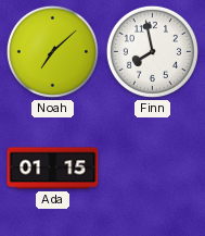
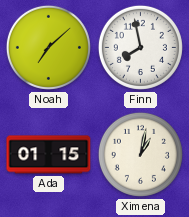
Ximena: none -> 1:02
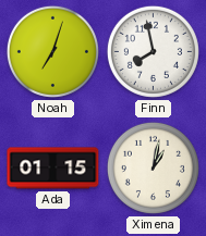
Noah: 7:08 -> 7:03
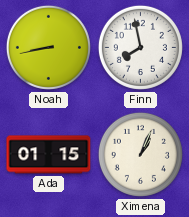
Noah: 7:03 -> 8:43
Ximena: 1:02 -> 1:04
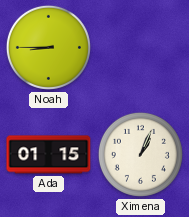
Noah: 8:43 -> 8:45
Finn: 7:58 -> none
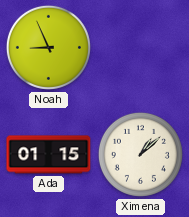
Noah: 8:45 -> 8:56
Ximena: 1:04 -> 1:08
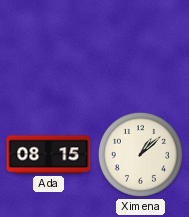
Noah: 8:56 -> none
Ada: 01:15 -> 08:15
